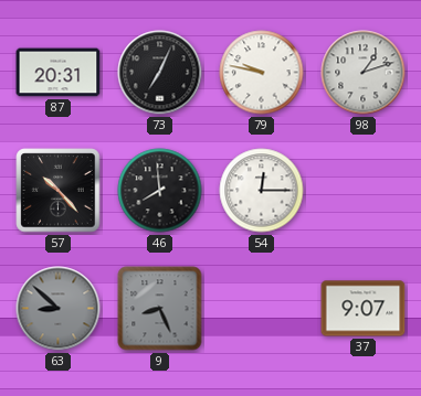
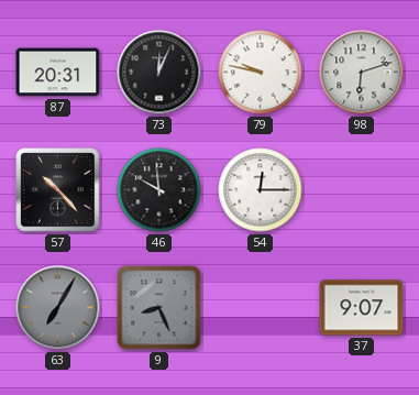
73: 7:04 -> 12:04
98: 1:12 -> 6:12
46: 7:59 -> 9:59
63: 8:52 -> 7:05
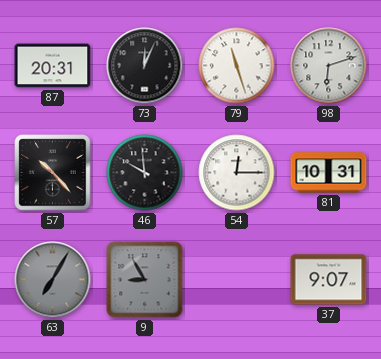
79: 9:47 -> 11:27
81: none -> 10:31
9: 8:26 -> 8:55
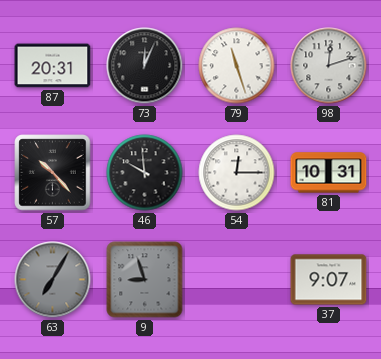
98: 6:12 -> 12:12
9: 8:55 -> 8:57
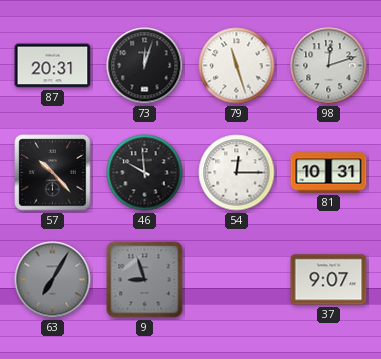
73: 12:04 -> 12:03
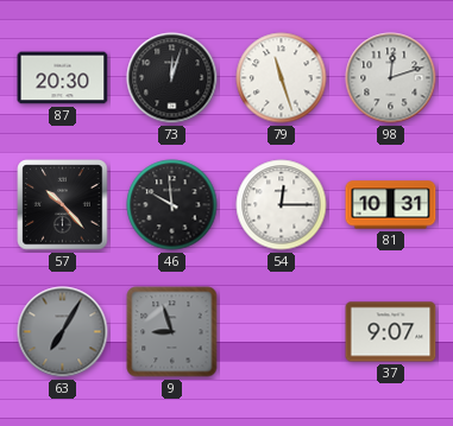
87: 20:31 -> 20:30
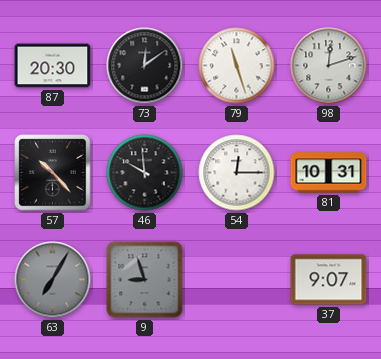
73: 12:03 -> 12:09
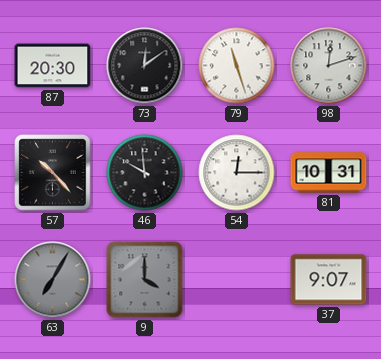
9: 8:57 -> 4:00
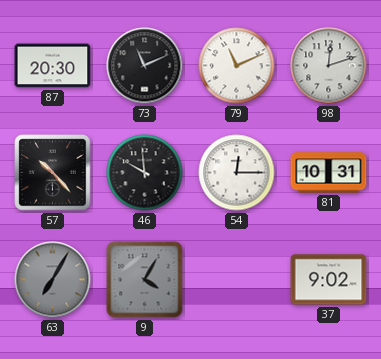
73: 12:09 -> 11:11
79: 11:27 -> 11:11
9: 4:00 -> 4:05
37: 9:07 -> 9:02
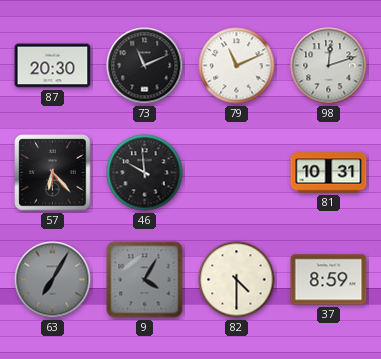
57: 10:23 -> 6:23
54: 12:15 -> none
82: none -> 4:30
37: 9:02 -> 8:59
